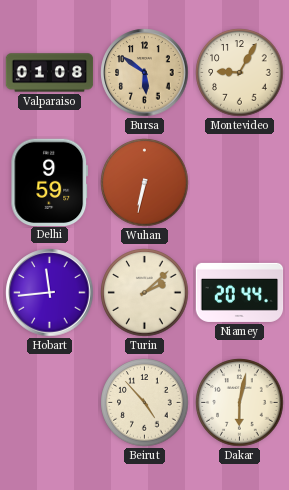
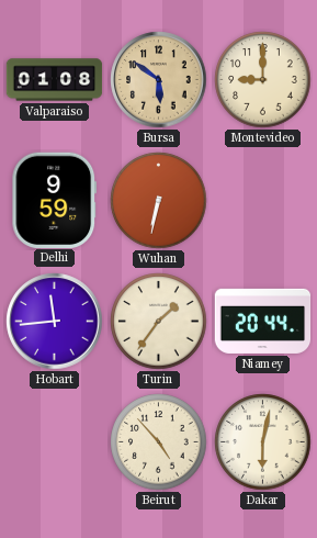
Montevideo: 9:05 -> 9:00
Turin: 2:08 -> 1:36
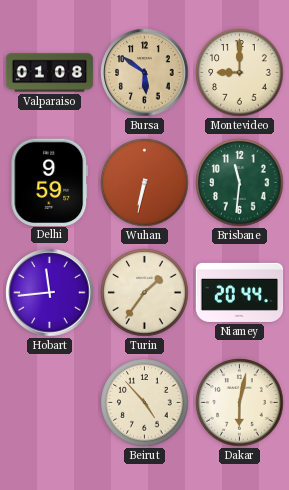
Brisbane: none -> 11:31
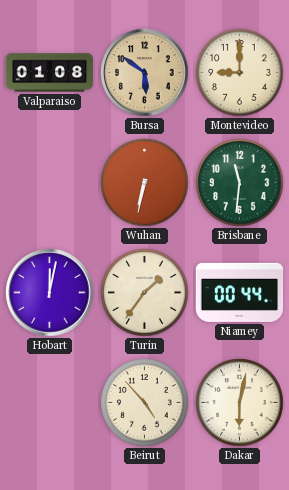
Delhi: 9:59 -> none
Hobart: 11:44 -> 12:02
Niamey: 20:44 -> 00:44
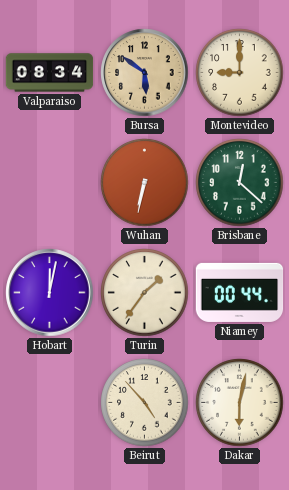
Valparaiso: 01:08 -> 08:34
Brisbane: 11:31 -> 12:22
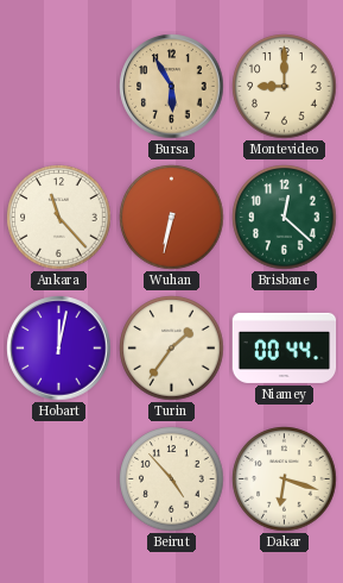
Valparaiso: 08:34 -> none
Bursa: 5:51 -> 5:55
Ankara: none -> 11:23
Dakar: 6:02 -> 6:18
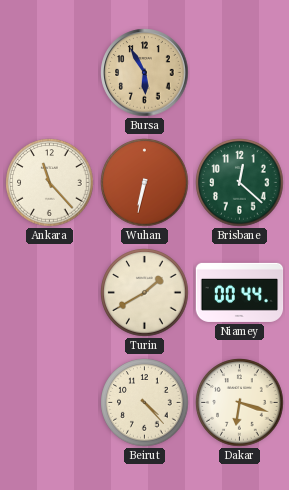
Montevideo: 9:00 -> none
Hobart: 12:02 -> none
Turin: 1:36 -> 1:40
Beirut: 4:53 -> 4:23
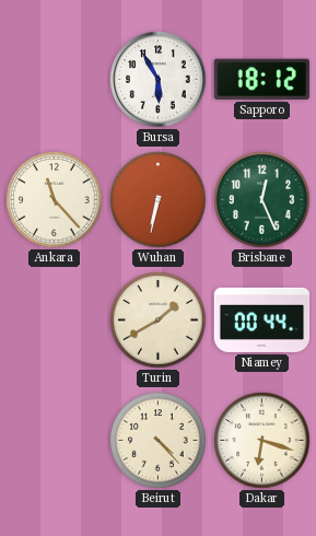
Bursa dial: champagne -> white
Sapporo: none -> 18:12
Brisbane: 12:22 -> 12:26
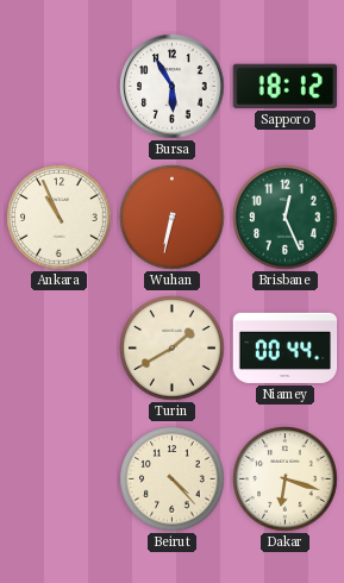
Ankara: 11:23 -> 10:56
